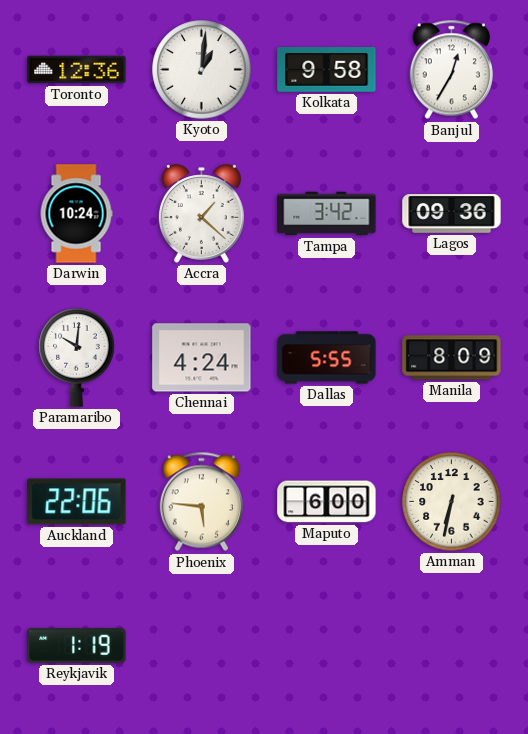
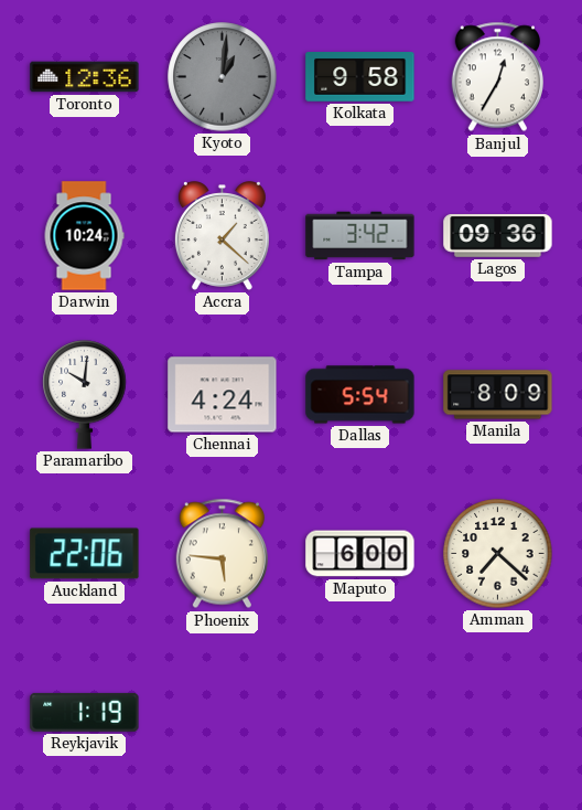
Kyoto dial: white -> grey
Dallas: 5:55 -> 5:54
Amman: 6:32 -> 7:22
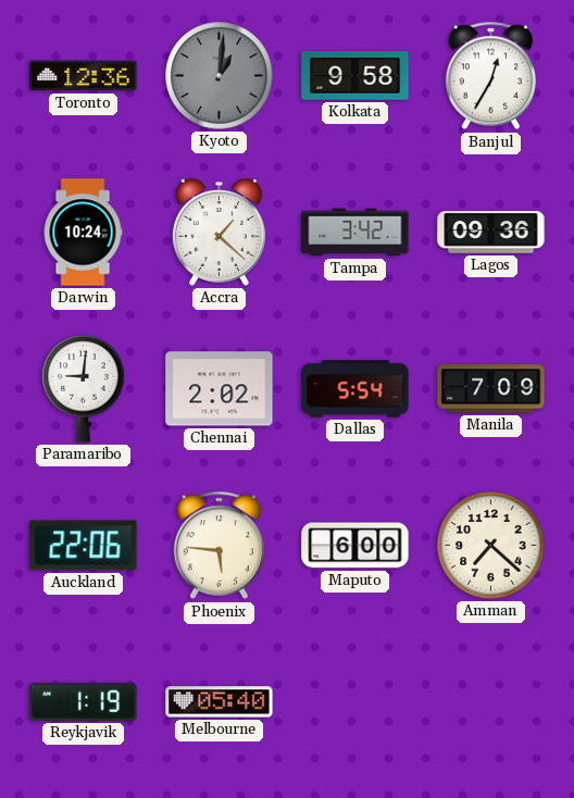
Paramaribo: 10:01 -> 9:01
Chennai: 4:24 -> 2:02
Manila: 8:09 -> 7:09
Melbourne: none -> 05:40
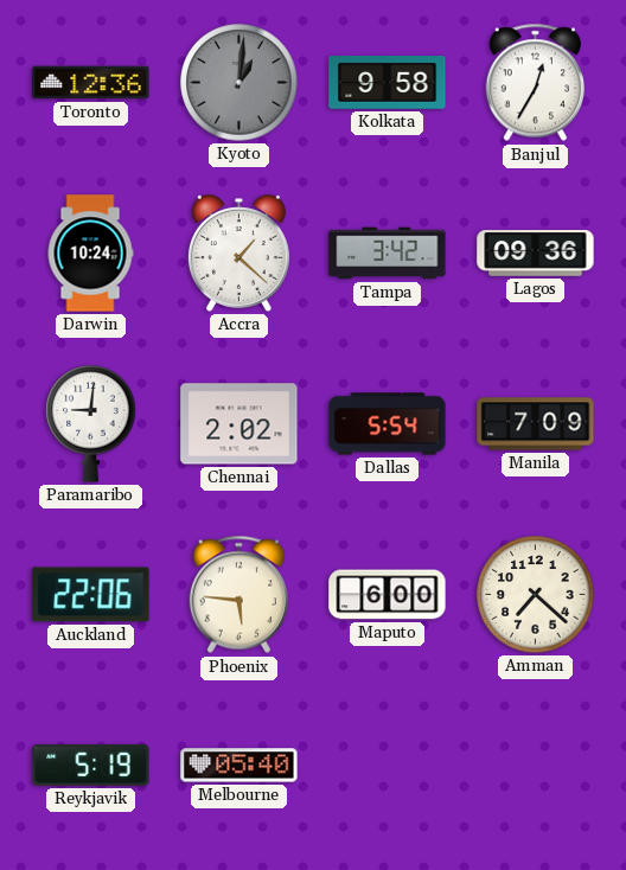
Reykjavik: 1:19 -> 5:19
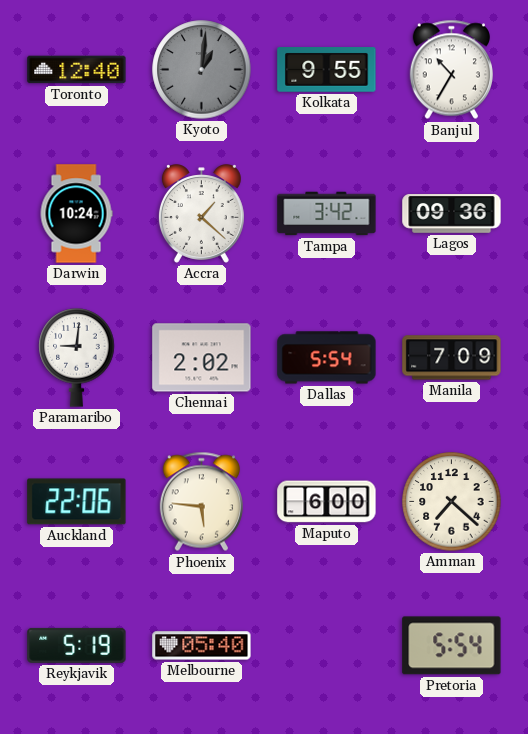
Toronto: 12:36 -> 12:40
Kolkata: 9:58 -> 9:55
Banjul: 12:35 -> 10:35
Pretoria: none -> 5:54
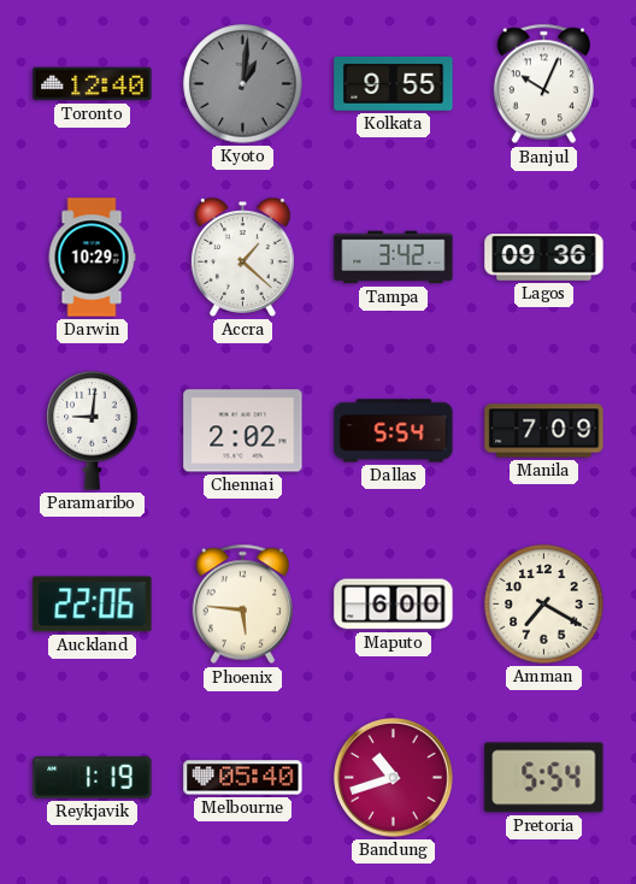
Banjul: 10:35 -> 10:04
Darwin: 10:24 -> 10:29
Amman: 7:22 -> 7:20
Reykjavik: 5:19 -> 1:19
Bandung: none -> 10:42
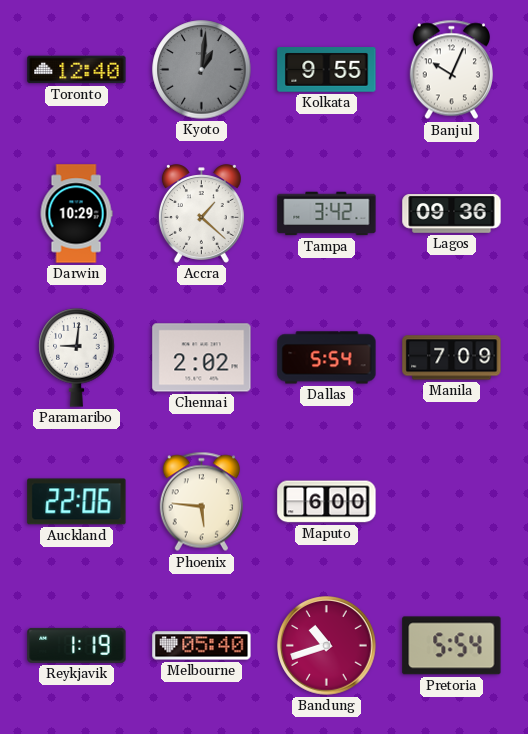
Amman: 7:20 -> none
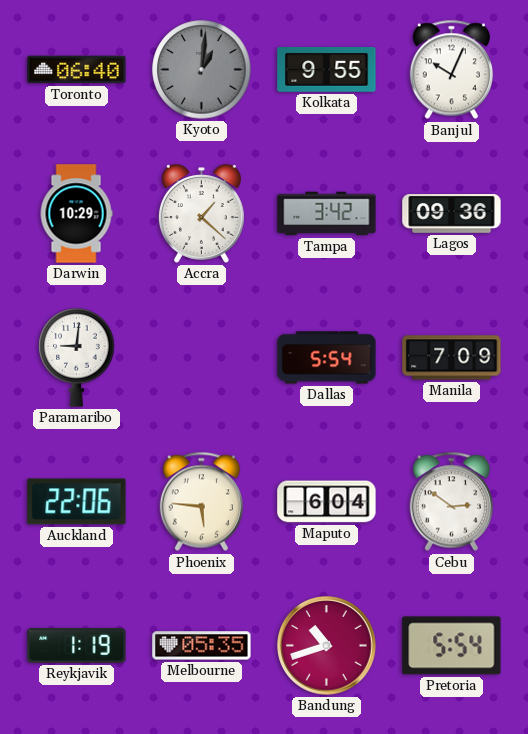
Toronto: 12:40 -> 06:40
Chennai: 2:02 -> none
Maputo: 6:00 -> 6:04
Cebu: none -> 2:51
Melbourne: 05:40 -> 05:35
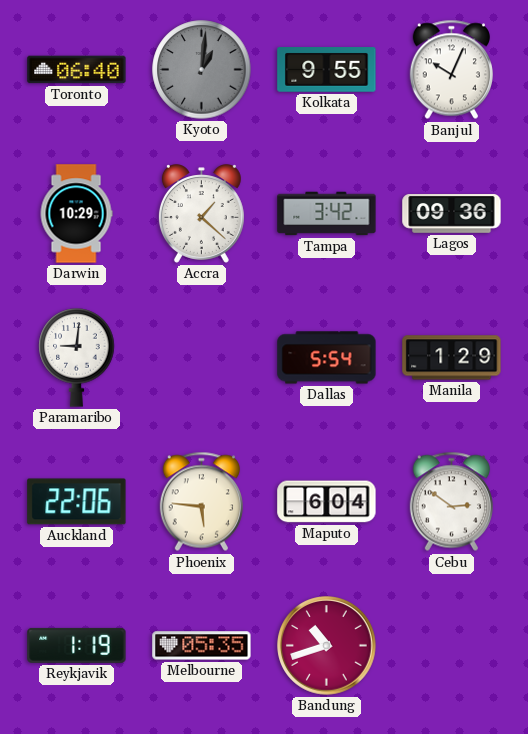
Manila: 7:09 -> 1:29
Pretoria: 5:54 -> none
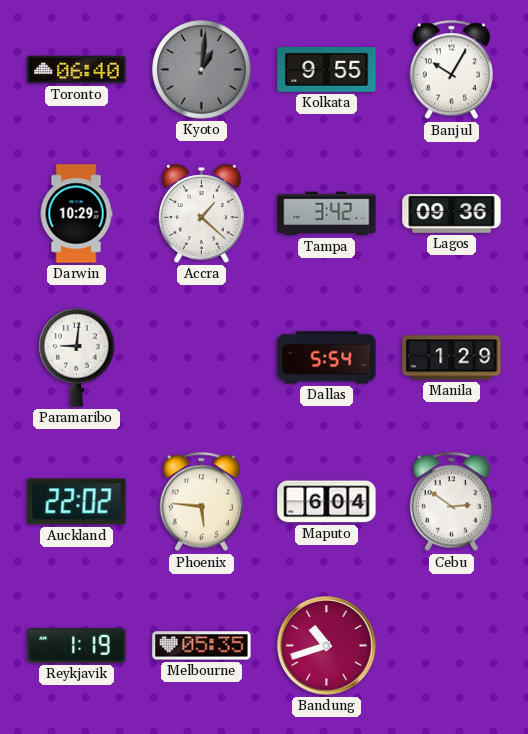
Banjul: 10:04 -> 10:05
Auckland: 22:06 -> 22:02
